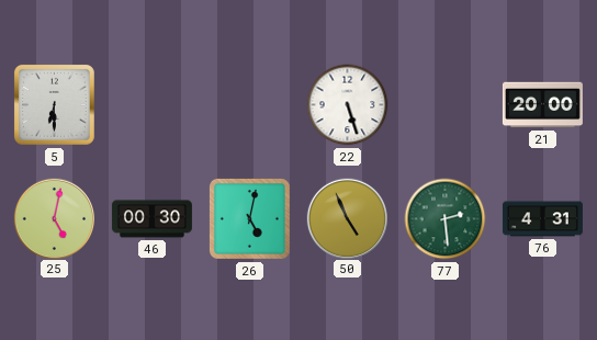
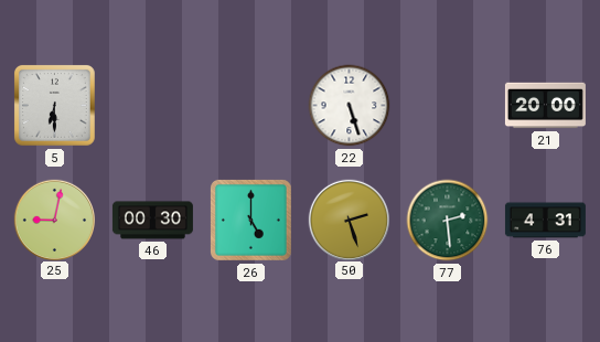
25: 5:02 -> 9:02
26: 5:02 -> 5:00
50: 4:56 -> 2:27
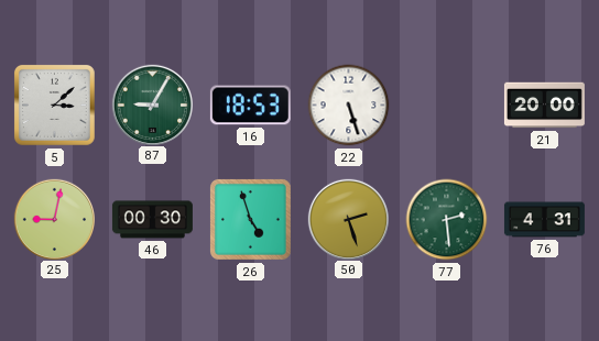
5: 6:30 -> 3:08
87: none -> 9:05
16: none -> 18:53
26: 5:00 -> 4:57
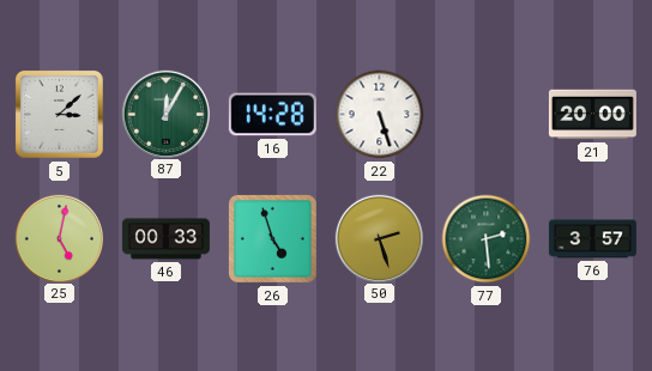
87: 9:05 -> 12:05
16: 18:53 -> 14:28
25: 9:02 -> 5:02
46: 00:30 -> 00:33
76: 4:31 -> 3:57
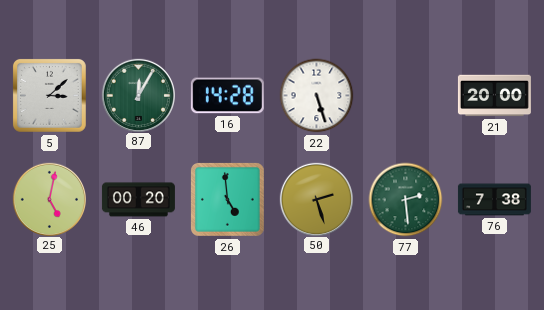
46: 00:33 -> 00:20
26: 4:57 -> 4:59
76: 3:57 -> 7:38
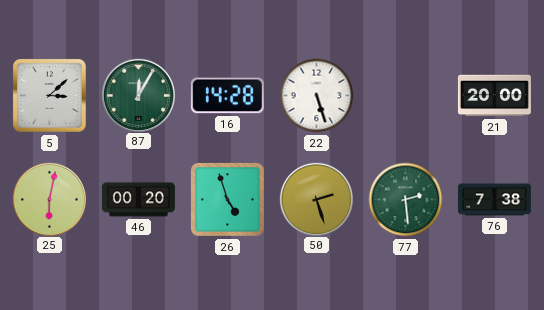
25: 5:02 -> 6:02
26: 4:59 -> 4:57
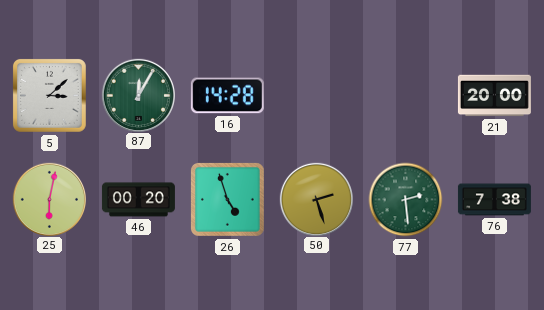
22: 5:27 -> none
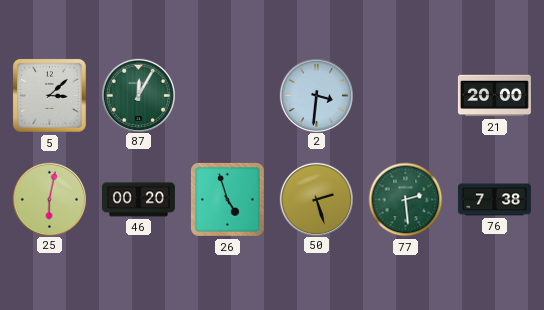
16: 14:28 -> none
2: none -> 3:31
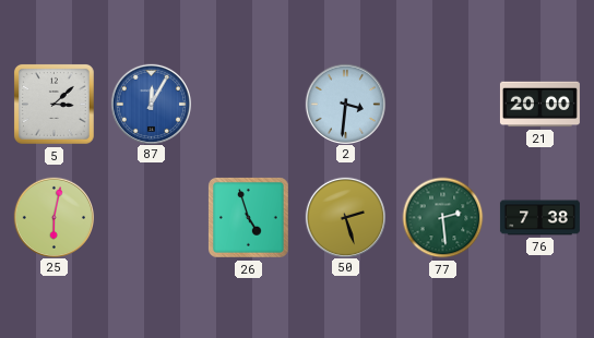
87 dial: green -> blue
46: 00:20 -> none
